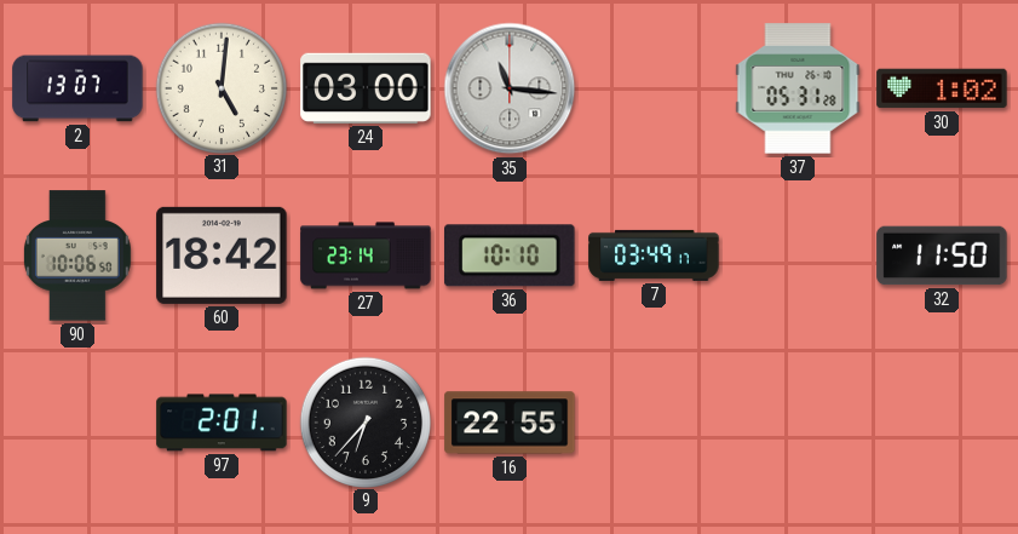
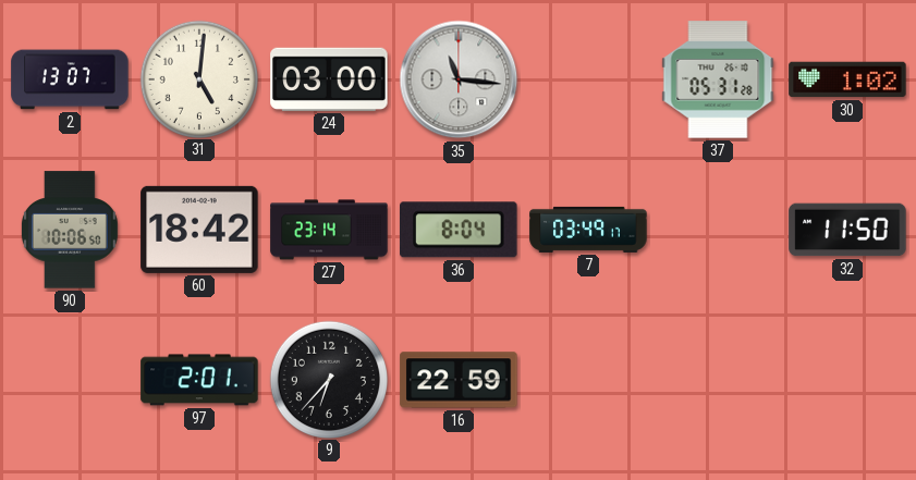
36: 10:10 -> 8:04
16: 22:55 -> 22:59
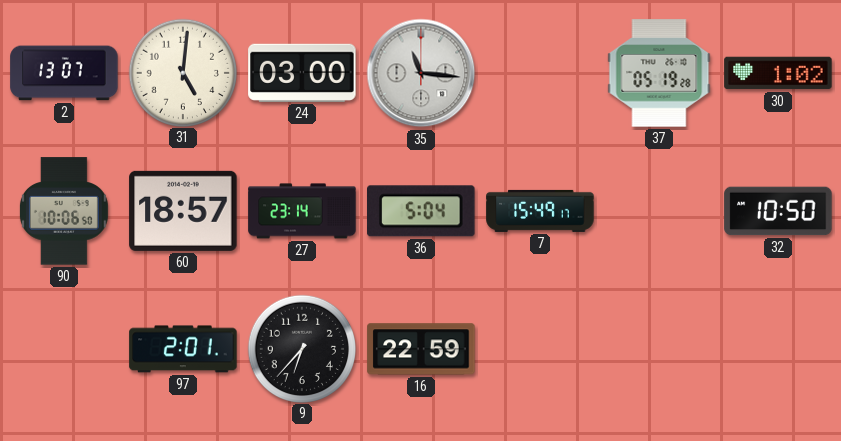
37: 05:31 -> 05:19
60: 18:42 -> 18:57
36: 8:04 -> 5:04
7: 03:49 -> 15:49
32: 11:50 -> 10:50
